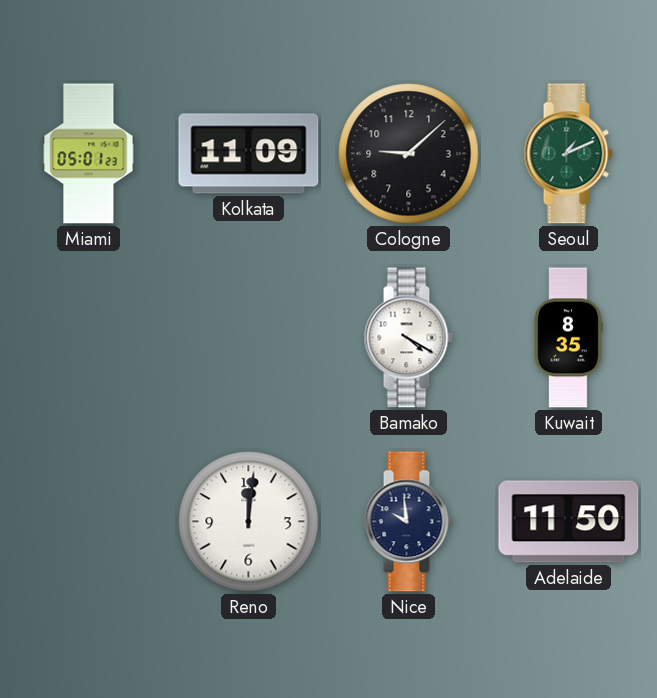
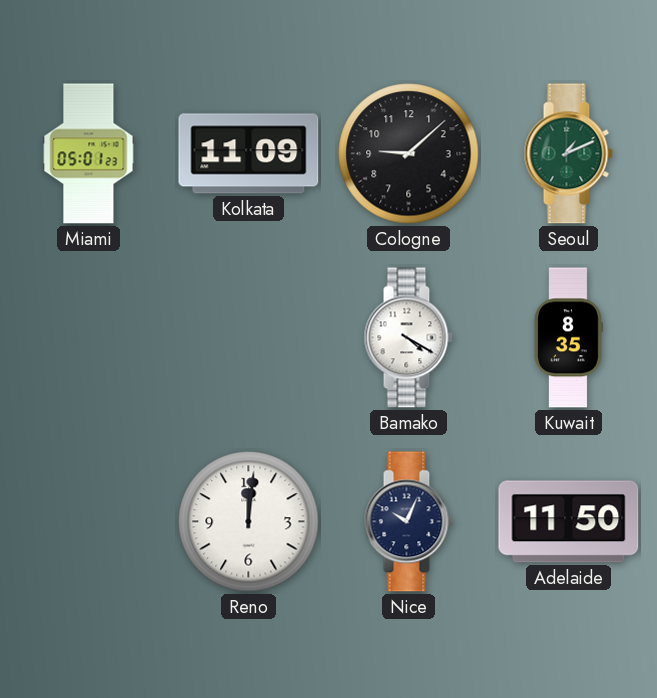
Nice: 9:59 -> 10:04
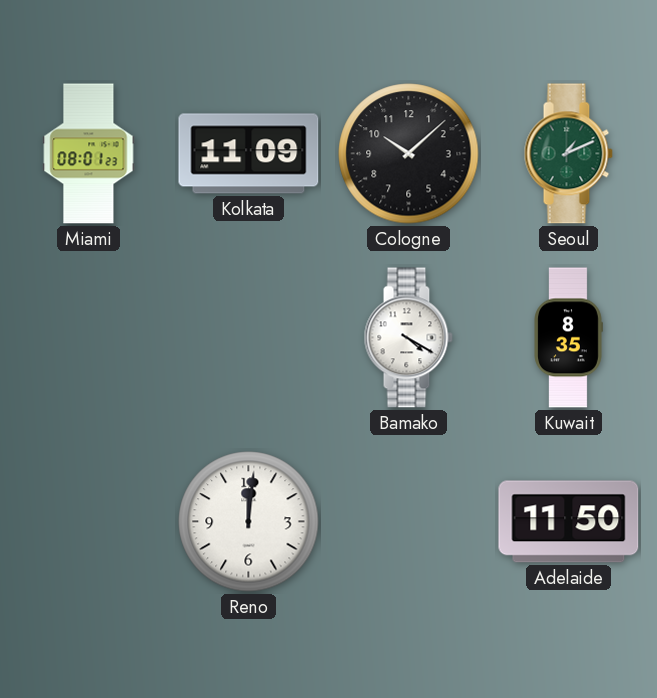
Miami: 05:01 -> 08:01
Cologne: 9:08 -> 10:08
Nice: 10:04 -> none
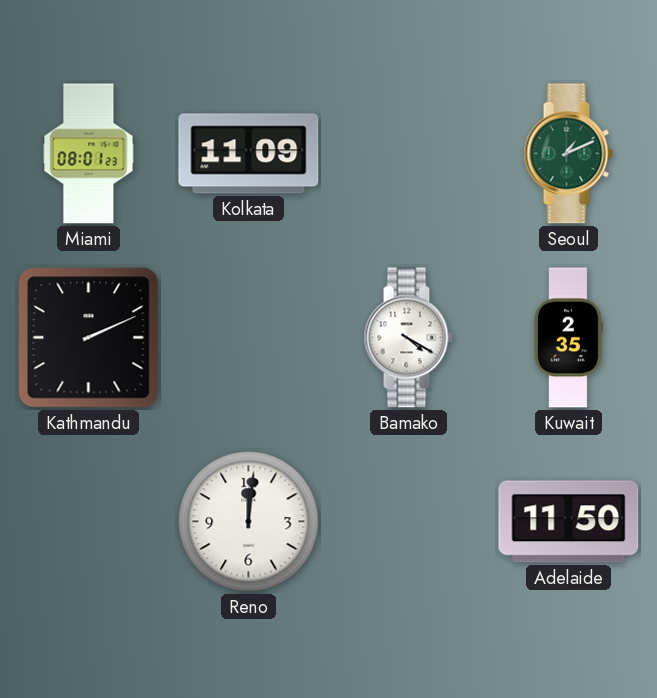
Cologne: 10:08 -> none
Kathmandu: none -> 2:11
Kuwait: 8:35 -> 2:35
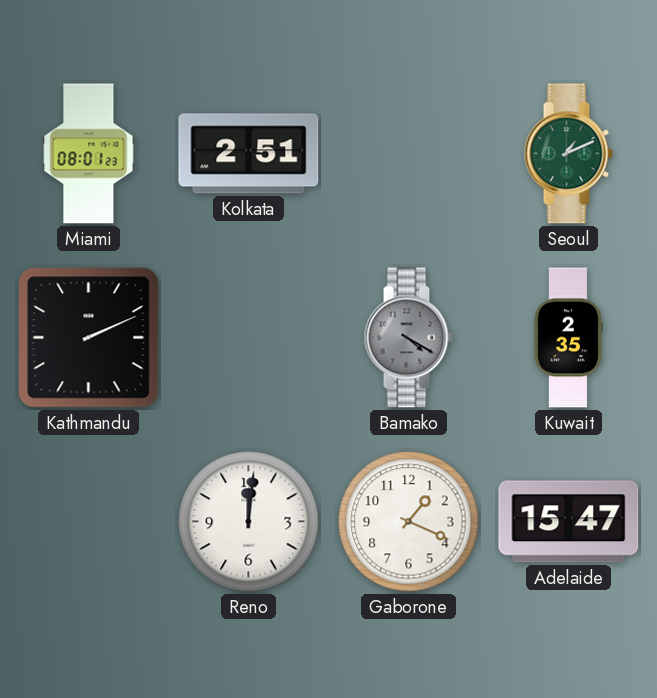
Kolkata: 11:09 -> 2:51
Bamako dial: white -> grey
Gaborone: none -> 1:19
Adelaide: 11:50 -> 15:47
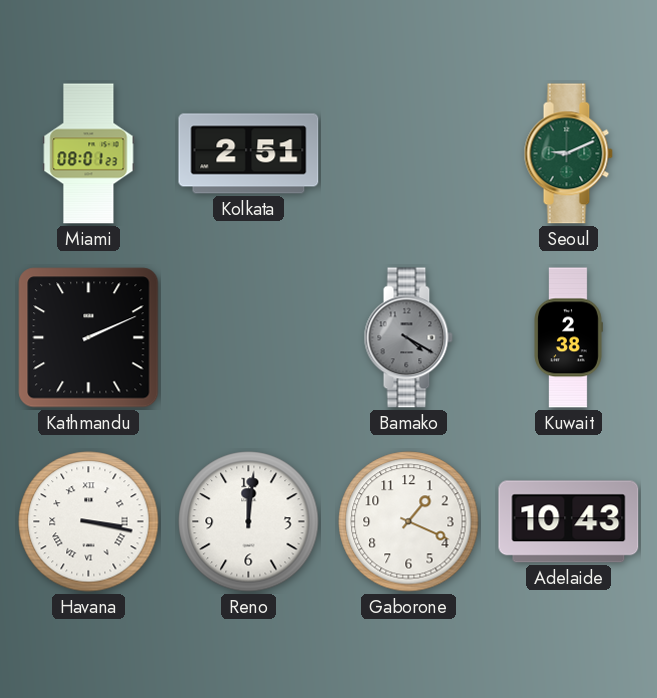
Seoul: 1:11 -> 9:11
Kuwait: 2:35 -> 2:38
Havana: none -> 3:17
Adelaide: 15:47 -> 10:43
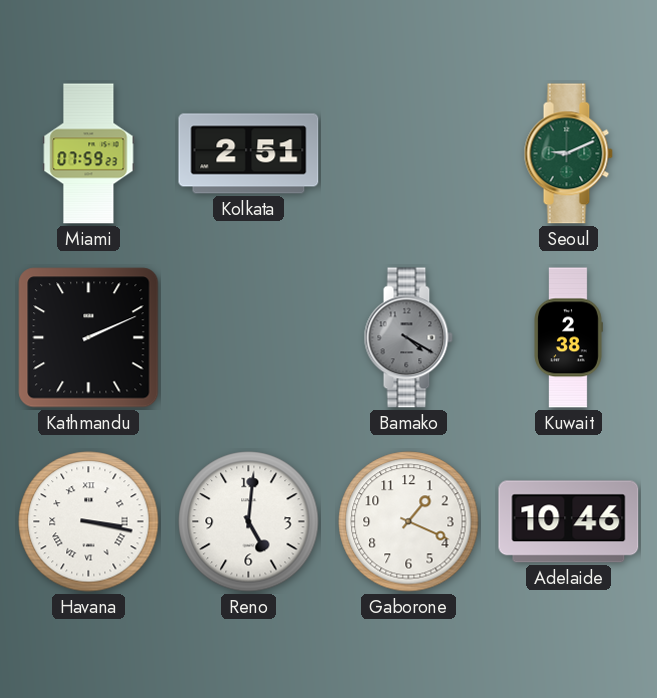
Miami: 08:01 -> 07:59
Reno: 12:01 -> 5:01
Adelaide: 10:43 -> 10:46
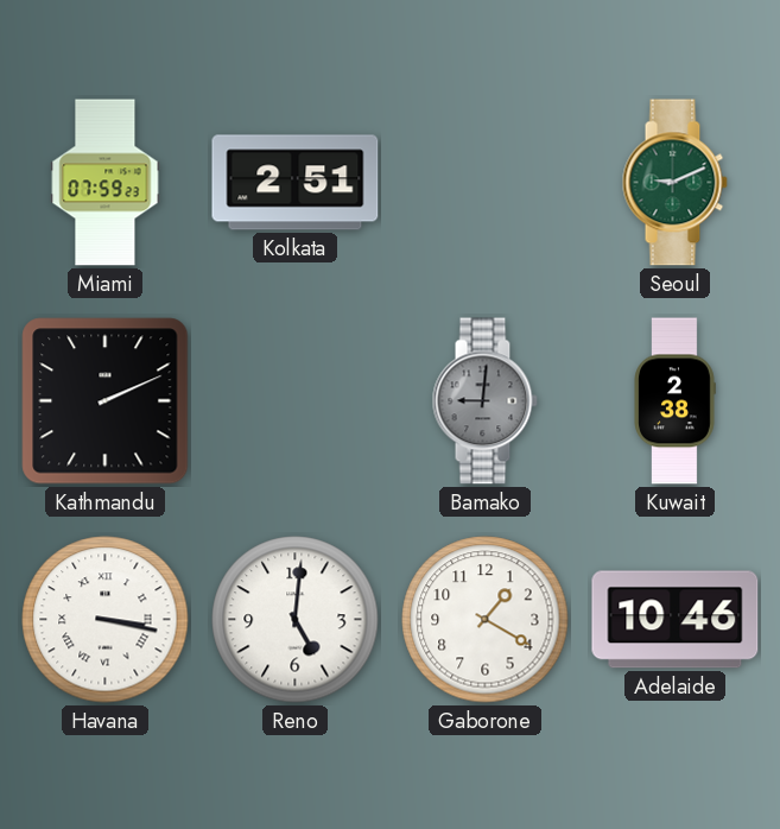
Bamako: 4:20 -> 9:01
Gaborone: 1:19 -> 1:20
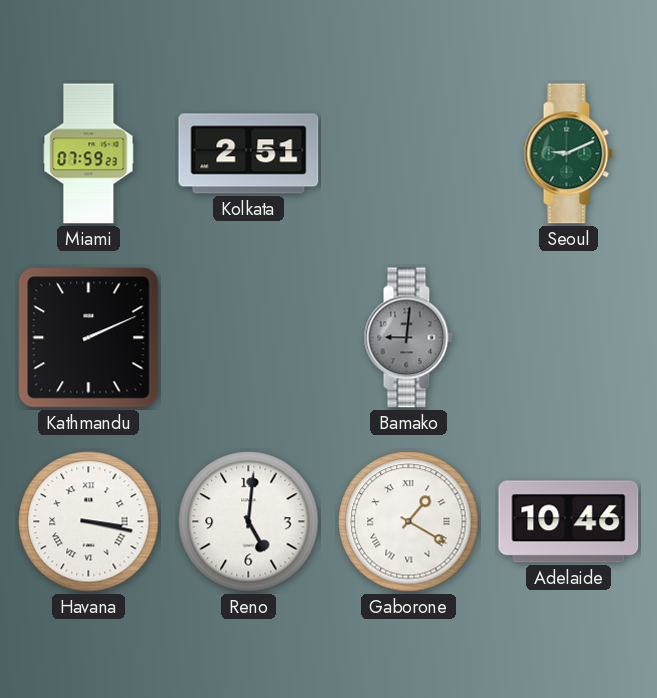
Kuwait: 2:38 -> none
Gaborone numerals: Arabic -> Roman
